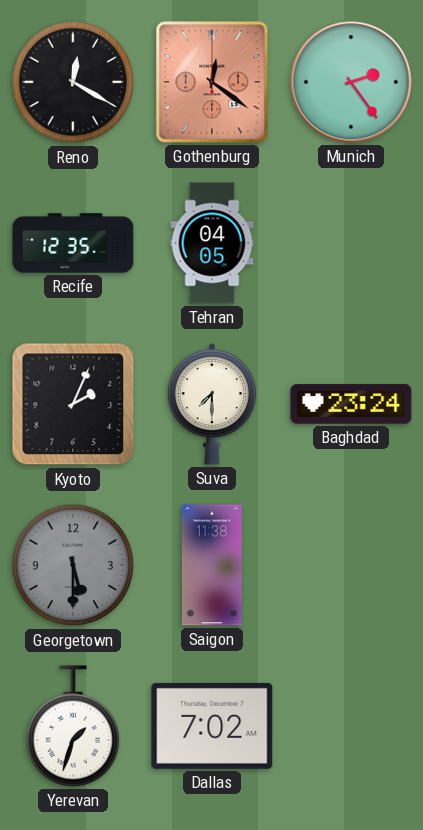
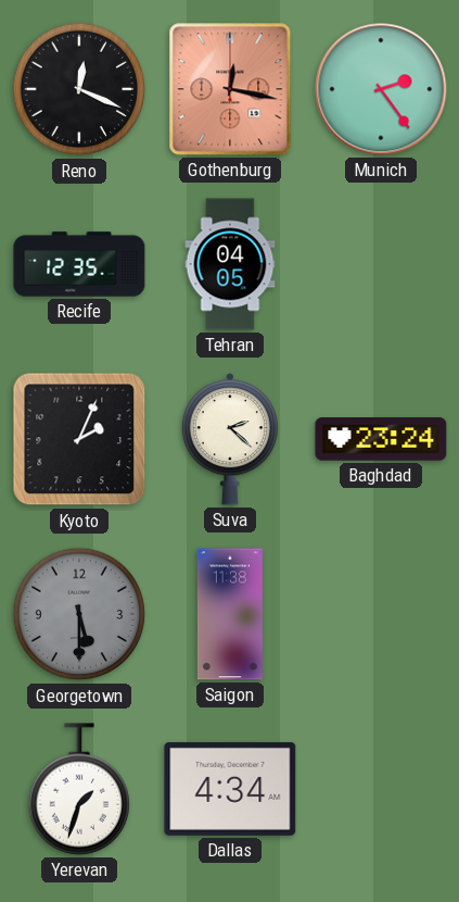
Reno: 12:20 -> 12:19
Gothenburg: 12:21 -> 12:17
Suva: 7:30 -> 2:22
Dallas: 7:02 -> 4:34
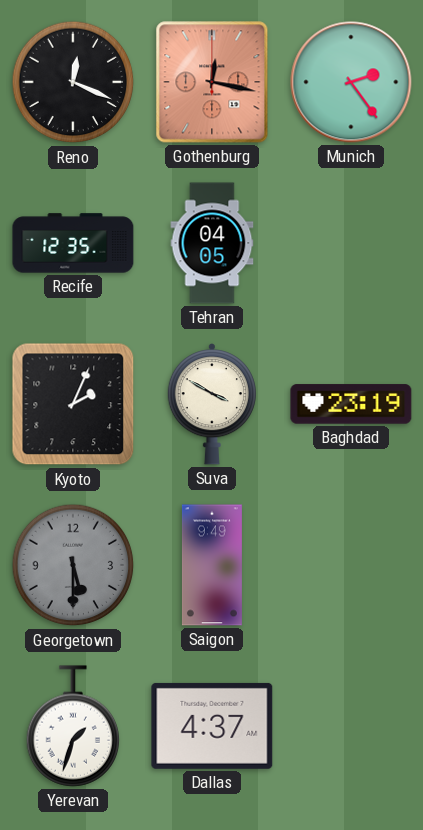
Suva: 2:22 -> 3:50
Baghdad: 23:24 -> 23:19
Saigon: 11:38 -> 9:49
Dallas: 4:34 -> 4:37
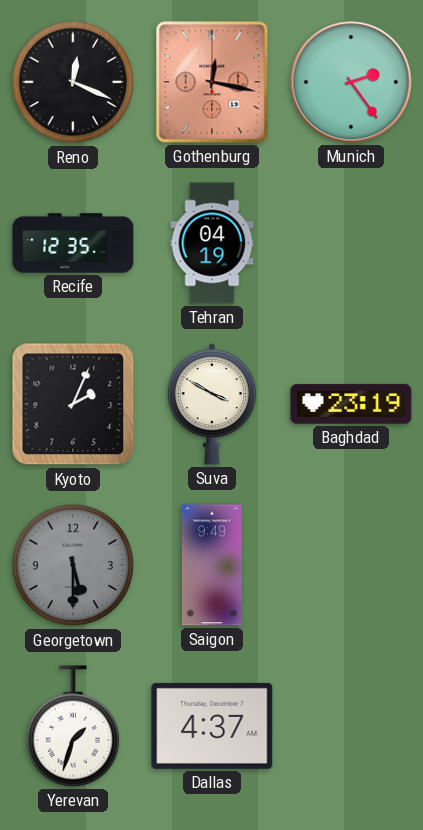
Tehran: 04:05 -> 04:19
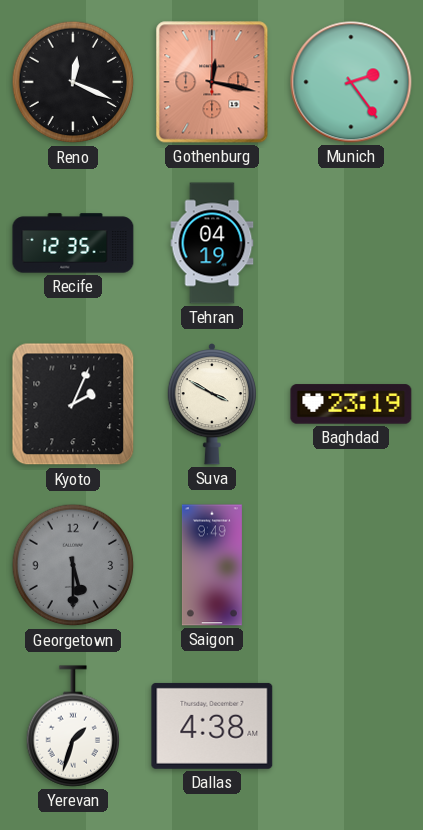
Dallas: 4:37 -> 4:38
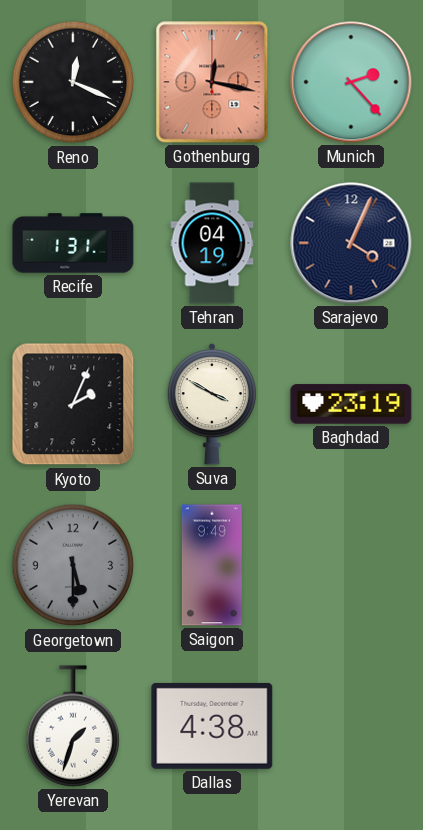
Munich: 2:24 -> 2:23
Recife: 12:35 -> 1:31
Sarajevo: none -> 4:04
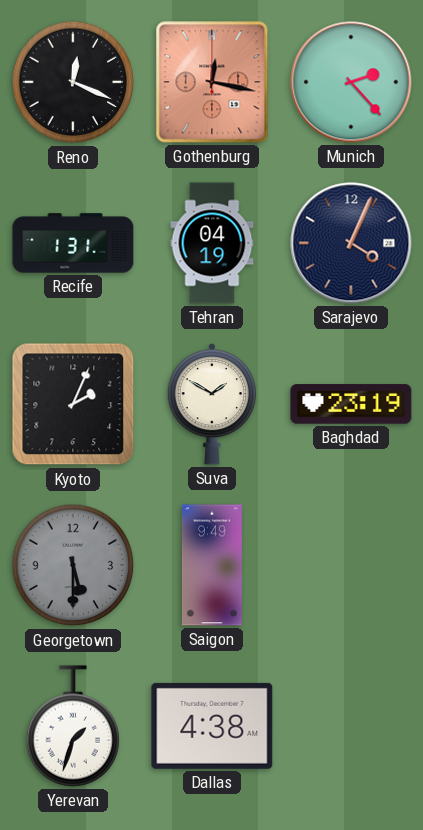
Suva: 3:50 -> 1:50
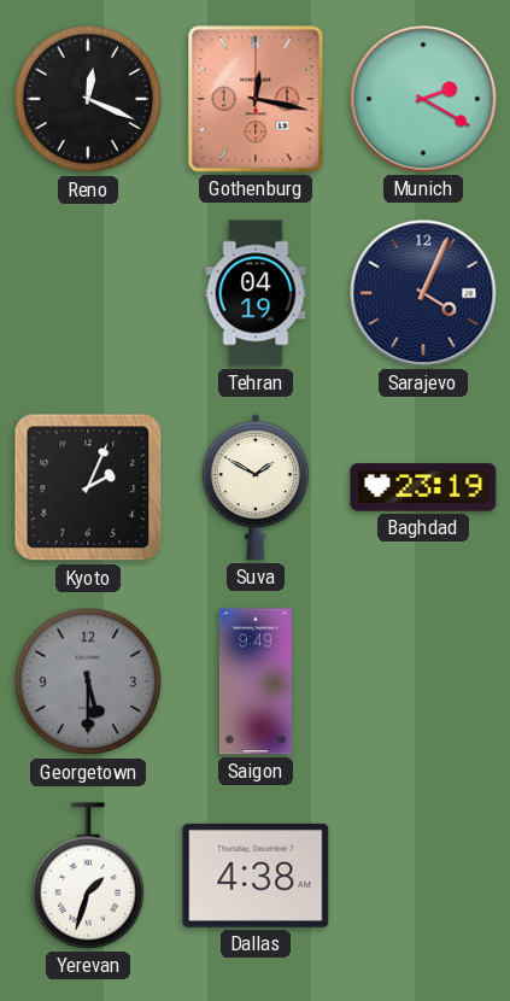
Munich: 2:23 -> 2:20
Recife: 1:31 -> none
